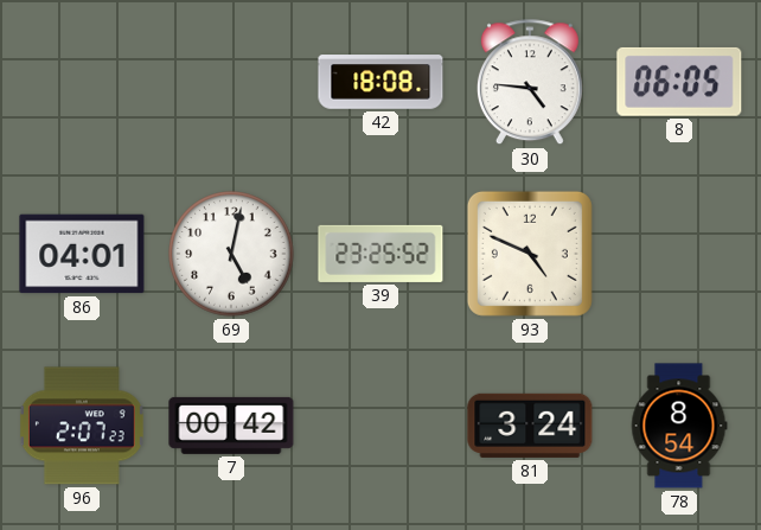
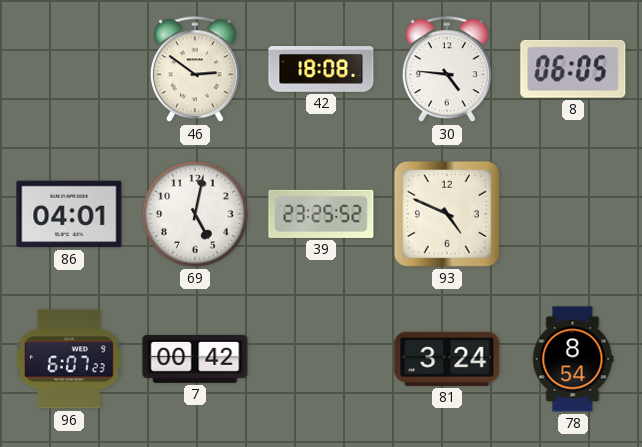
46: none -> 2:51
96: 2:07 -> 6:07
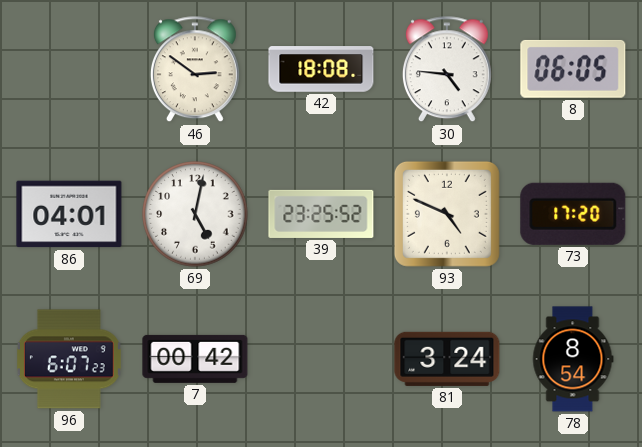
73: none -> 17:20
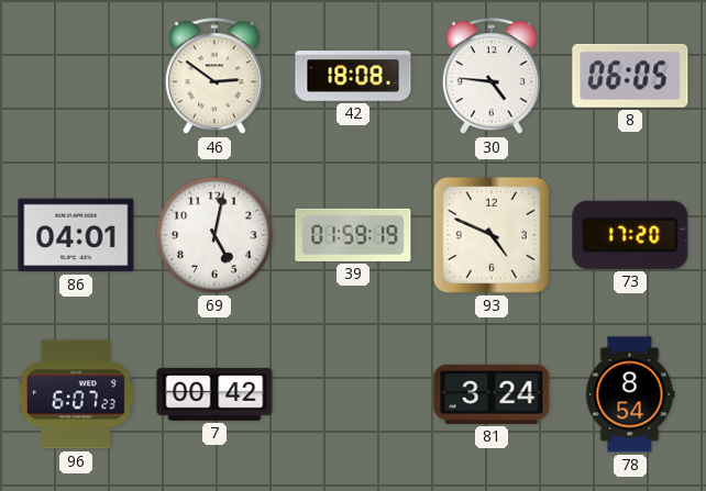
39: 23:25 -> 01:59
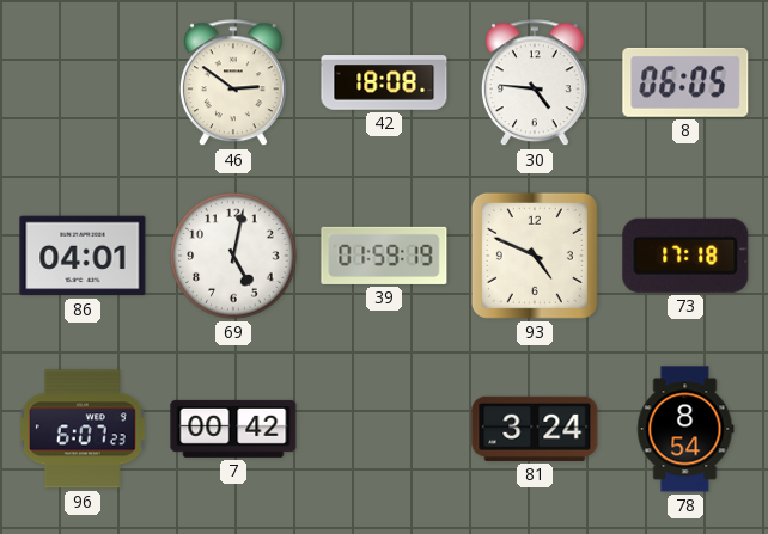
73: 17:20 -> 17:18
